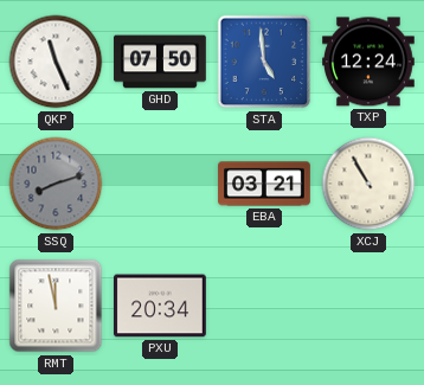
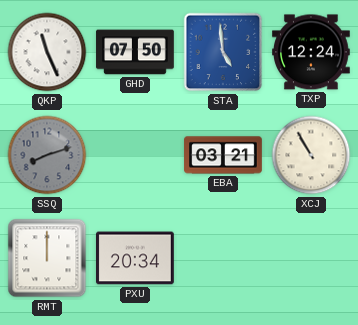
RMT: 11:58 -> 12:00
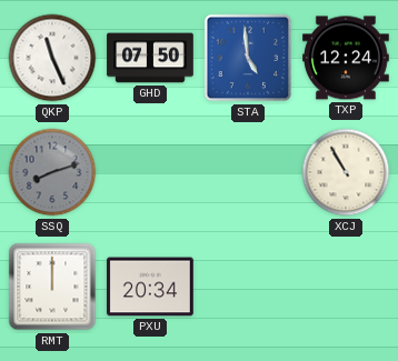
EBA: 03:21 -> none
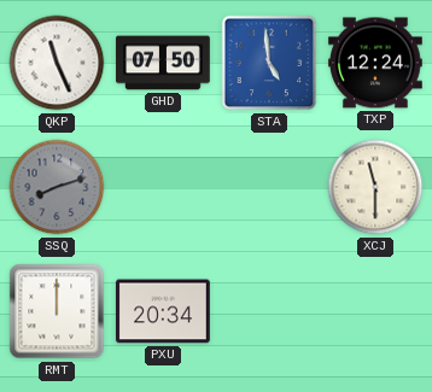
XCJ: 10:55 -> 11:30
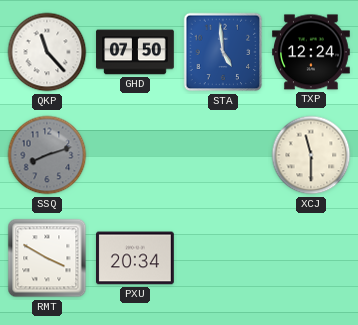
QKP: 11:26 -> 11:23
RMT: 12:00 -> 3:50
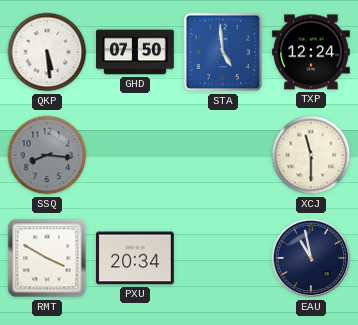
QKP: 11:23 -> 5:29
SSQ: 8:12 -> 8:16
EAU: none -> 10:58
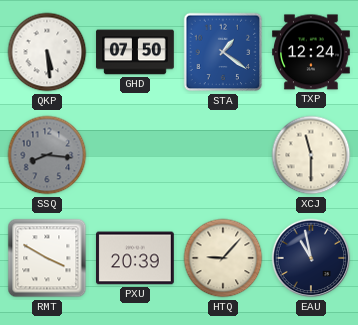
STA: 4:59 -> 1:21
PXU: 20:34 -> 20:39
HTQ: none -> 9:07
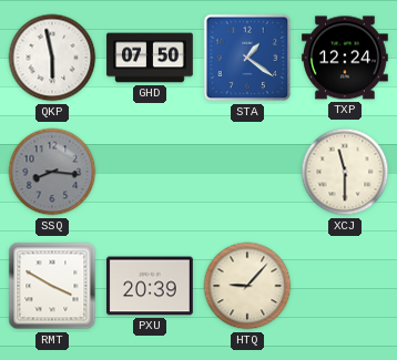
QKP: 5:29 -> 5:58
EAU: 10:58 -> none
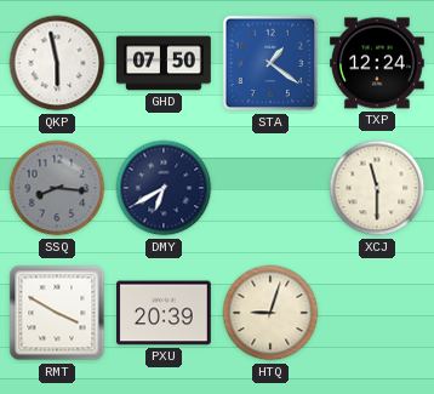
DMY: none -> 6:40
HTQ: 9:07 -> 9:03
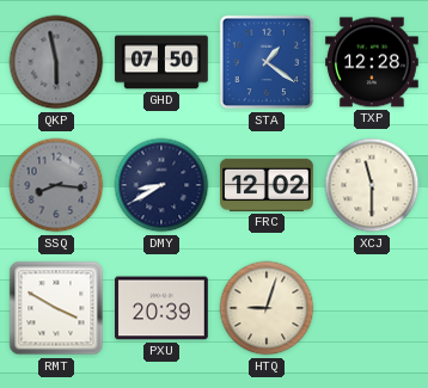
QKP dial: white -> grey
TXP: 12:24 -> 12:28
DMY: 6:40 -> 8:40
FRC: none -> 12:02
